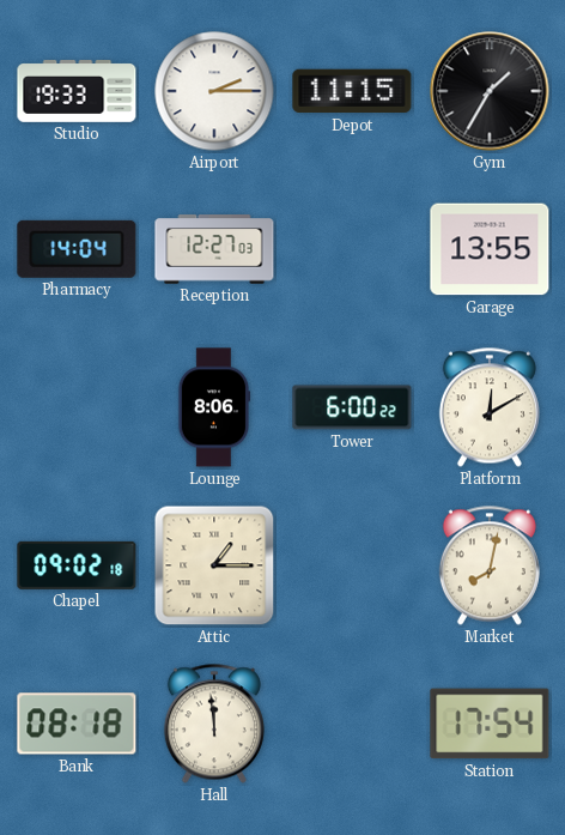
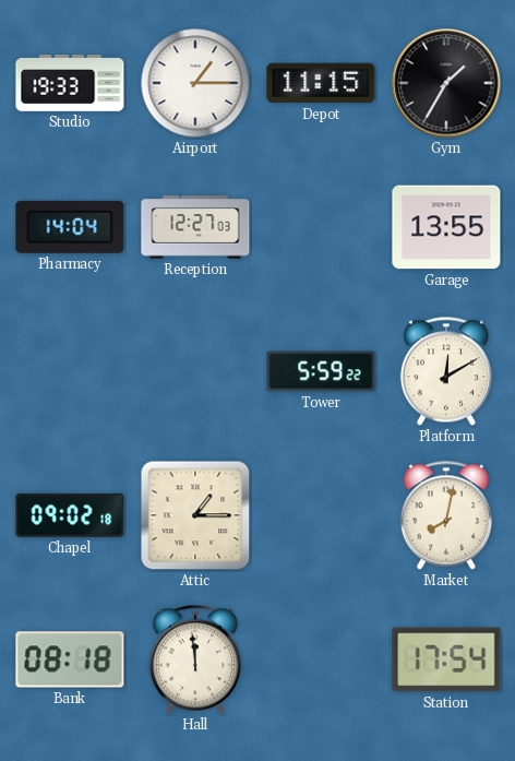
Airport: 2:15 -> 1:15
Lounge: 8:06 -> none
Tower: 6:00 -> 5:59
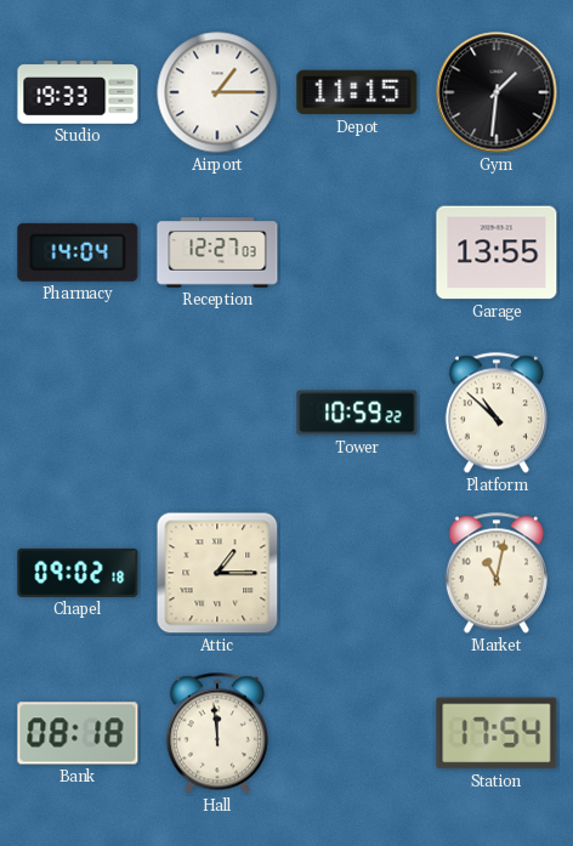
Gym: 1:35 -> 1:31
Tower: 5:59 -> 10:59
Platform: 12:10 -> 10:52
Market: 8:02 -> 11:02
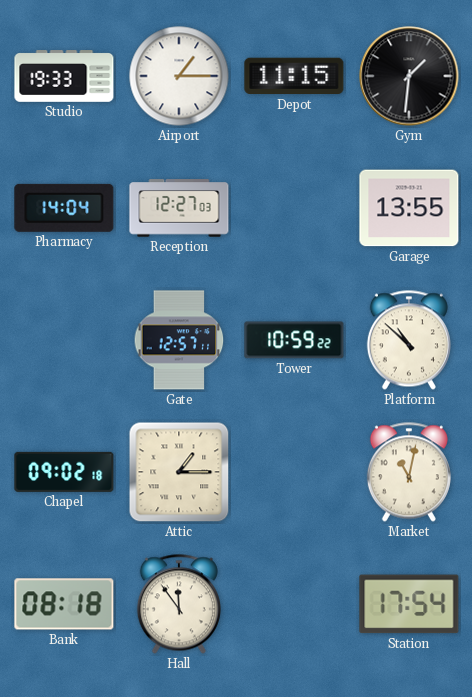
Gate: none -> 12:57
Hall: 11:59 -> 11:54
